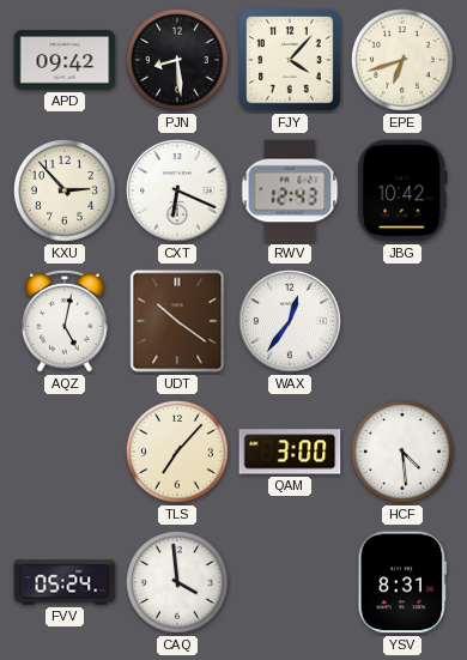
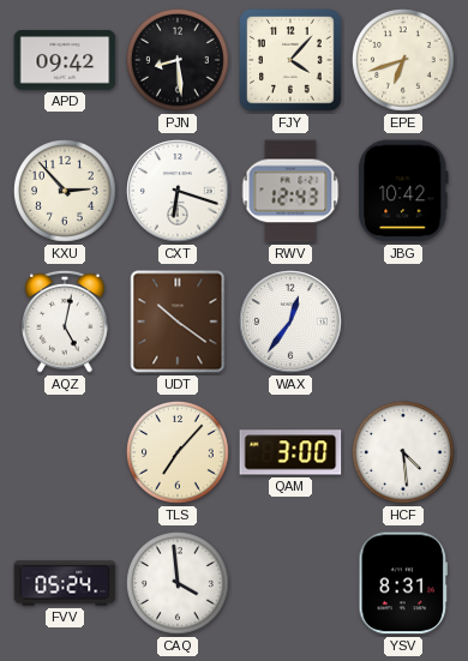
CXT: 6:19 -> 6:18
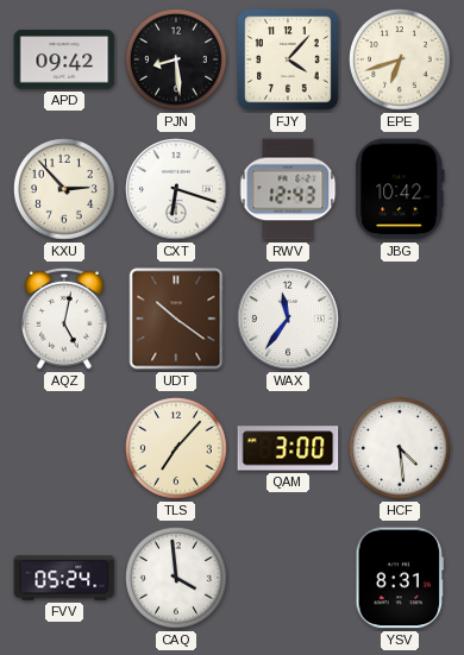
WAX: 12:36 -> 11:36
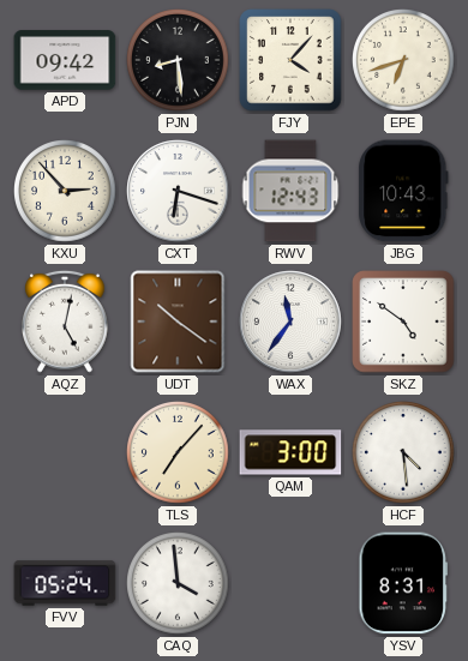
JBG: 10:42 -> 10:43
SKZ: none -> 4:51
